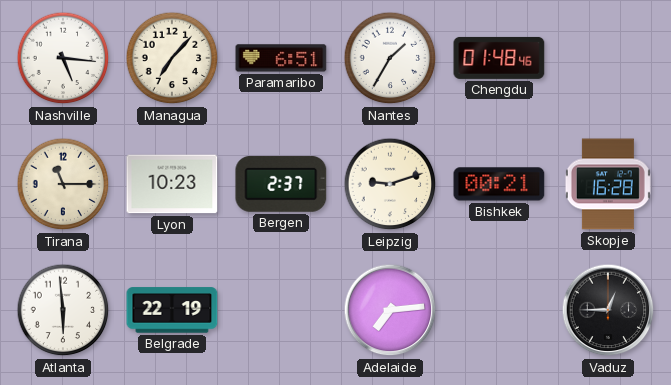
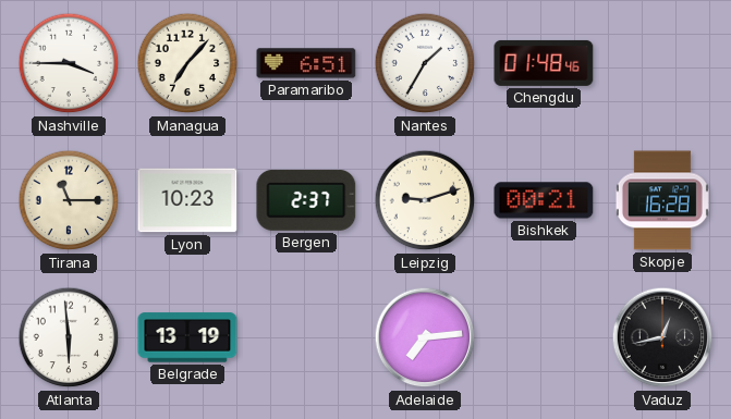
Nashville: 5:16 -> 3:45
Belgrade: 22:19 -> 13:19
Vaduz: 12:45 -> 12:43
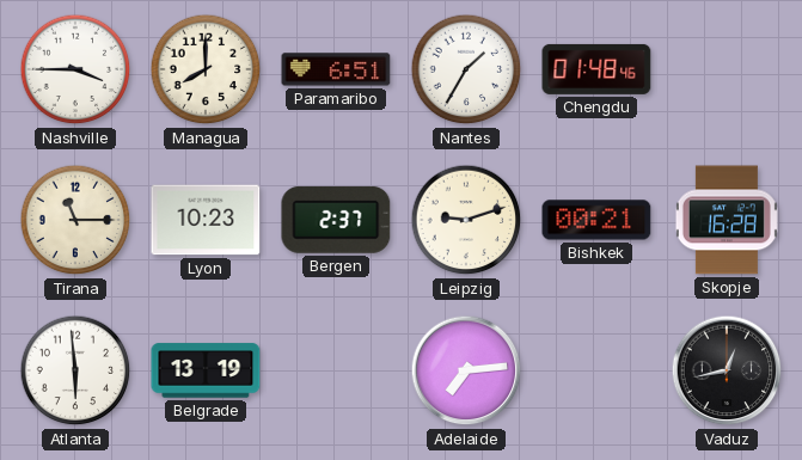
Managua: 7:07 -> 8:00
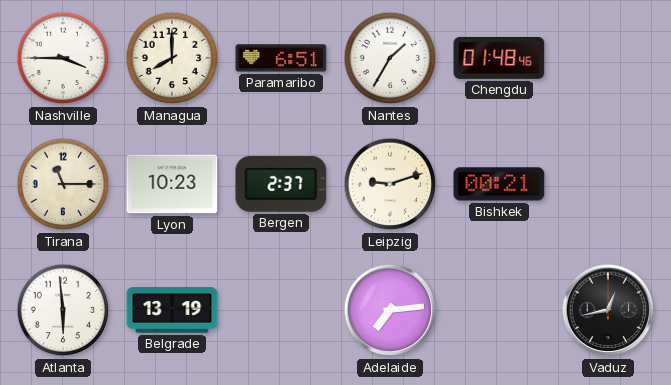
Skopje: 16:28 -> none
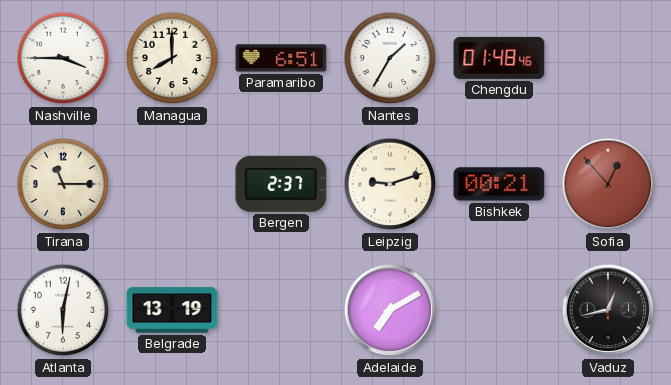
Lyon: 10:23 -> none
Sofia: none -> 12:53
Atlanta: 5:59 -> 6:02
Adelaide: 7:14 -> 7:10
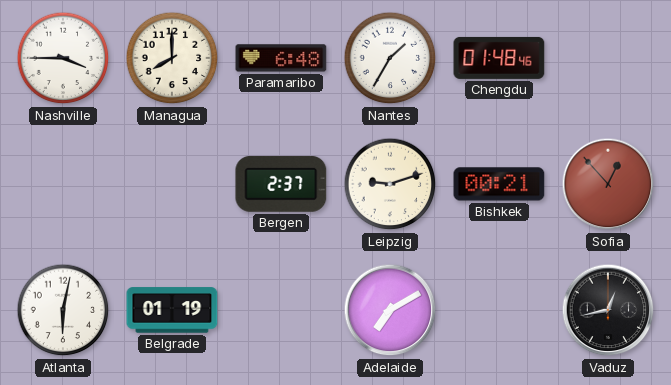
Paramaribo: 6:51 -> 6:48
Tirana: 11:15 -> none
Belgrade: 13:19 -> 01:19
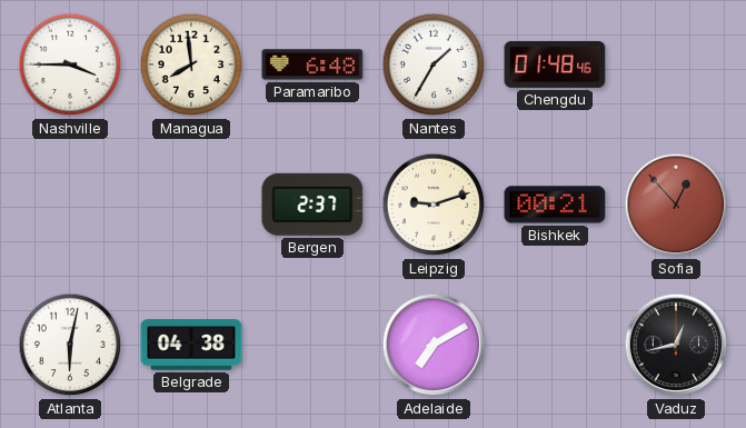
Managua: 8:00 -> 7:59
Belgrade: 01:19 -> 04:38
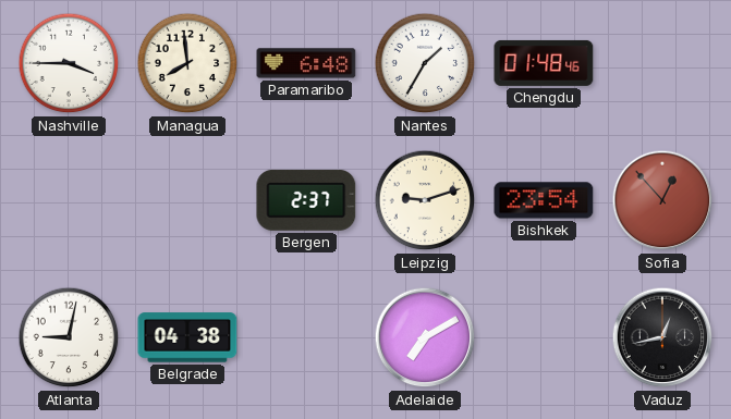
Bishkek: 00:21 -> 23:54
Atlanta: 6:02 -> 9:02
